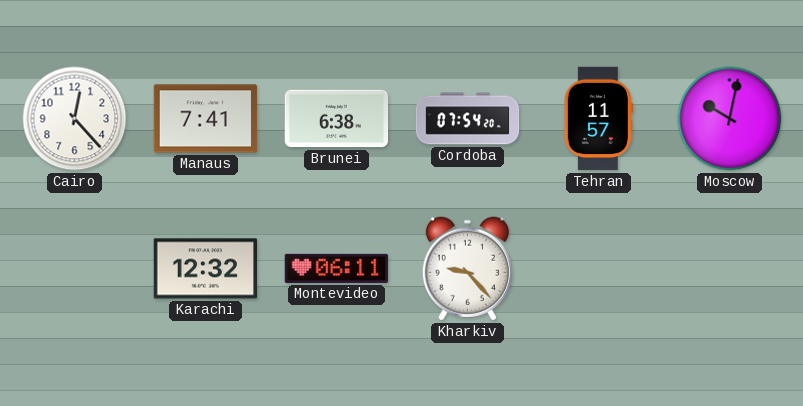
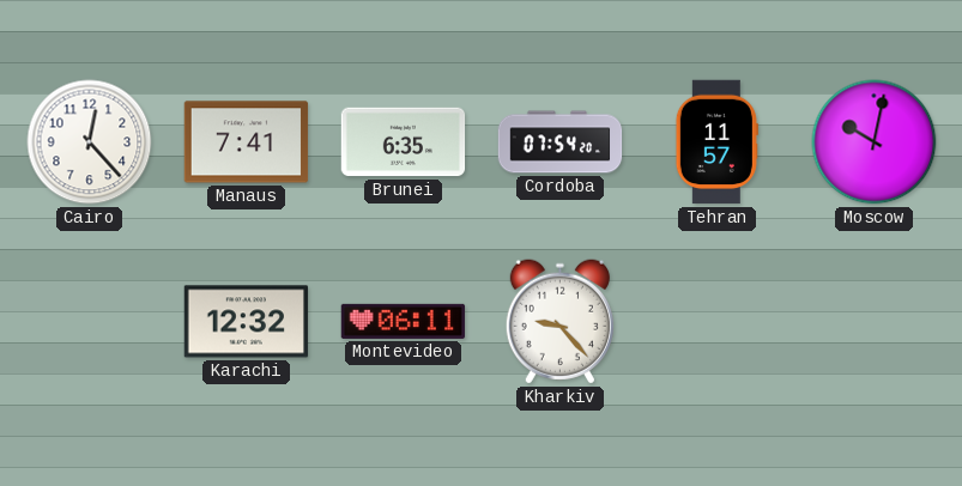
Brunei: 6:38 -> 6:35
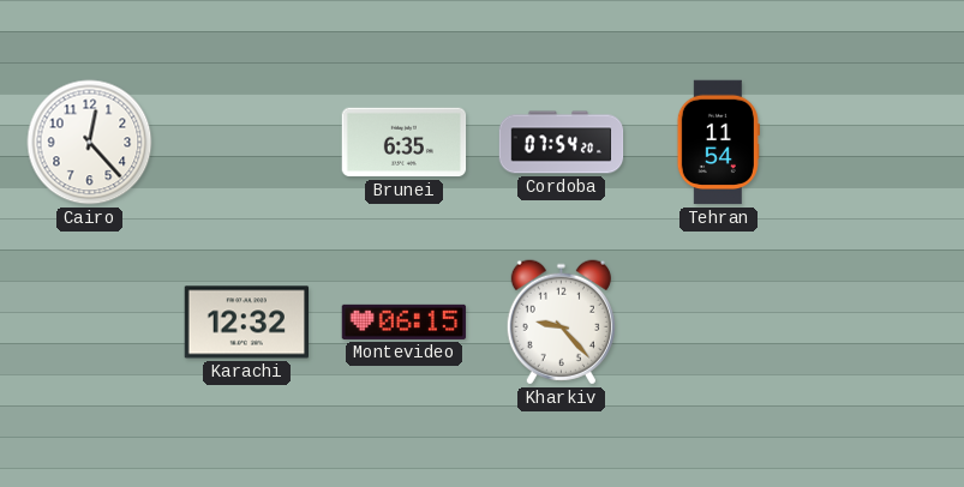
Manaus: 7:41 -> none
Tehran: 11:57 -> 11:54
Moscow: 10:02 -> none
Montevideo: 06:11 -> 06:15
